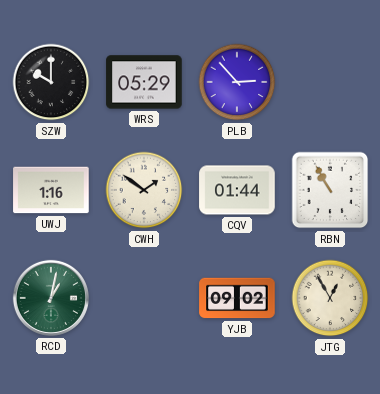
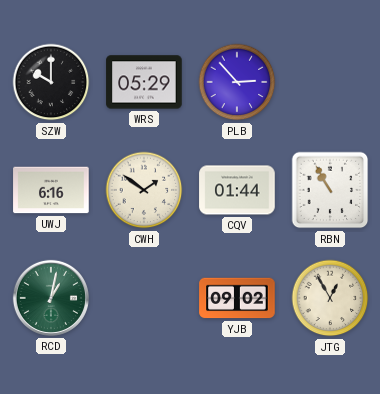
UWJ: 1:16 -> 6:16
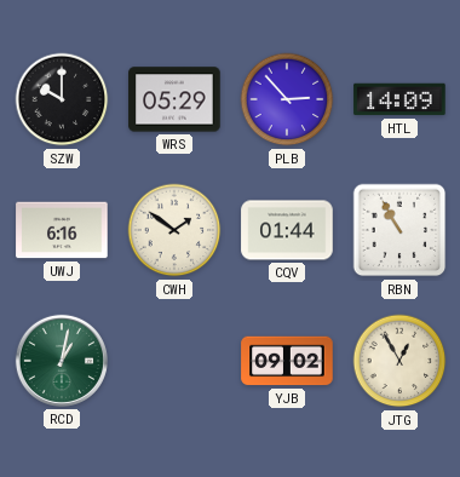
HTL: none -> 14:09
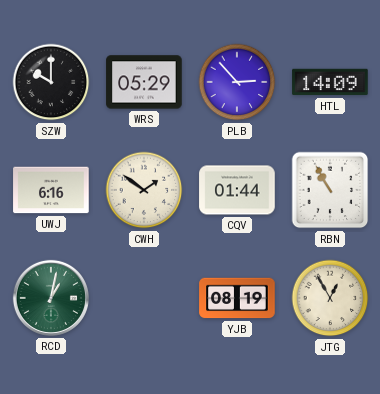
YJB: 09:02 -> 08:19
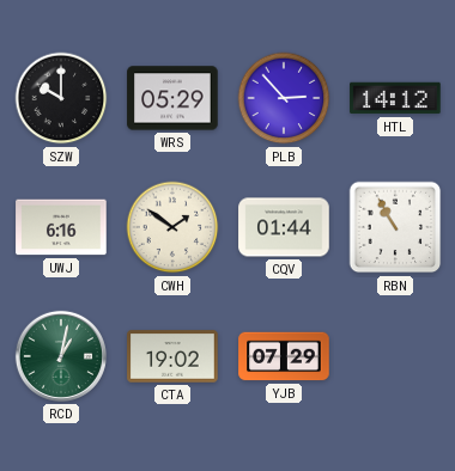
HTL: 14:09 -> 14:12
CTA: none -> 19:02
YJB: 08:19 -> 07:29
JTG: 12:55 -> none
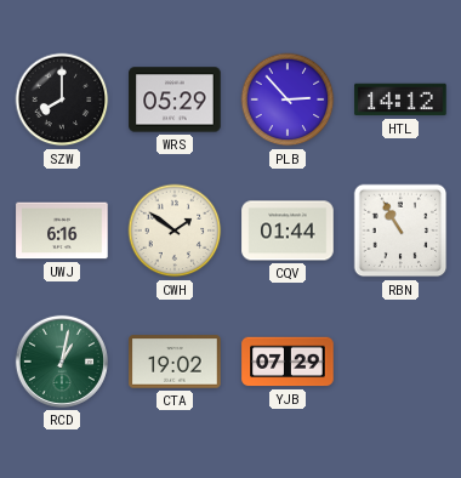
SZW: 10:00 -> 8:00
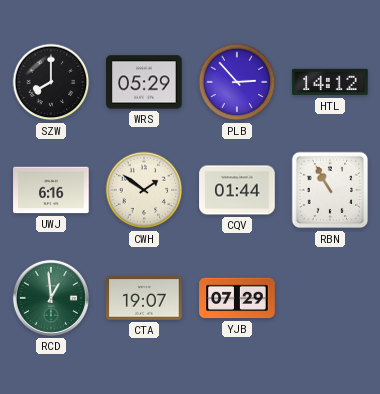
RCD: 1:02 -> 12:59
CTA: 19:02 -> 19:07
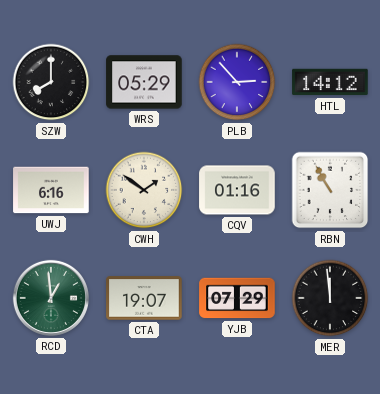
CQV: 01:44 -> 01:16
MER: none -> 11:59
